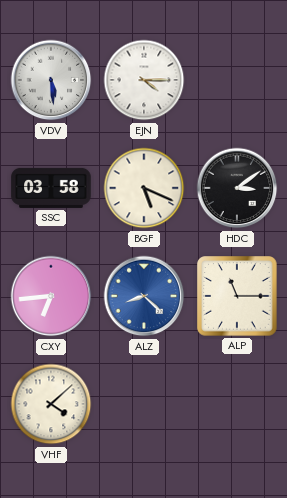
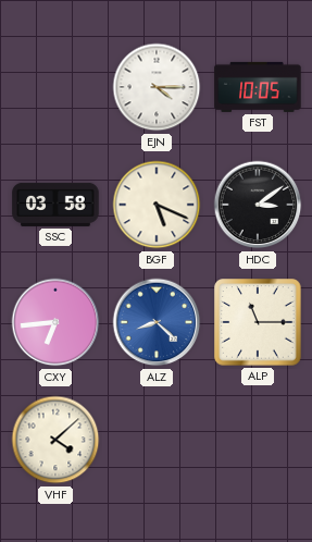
VDV: 5:29 -> none
FST: none -> 10:05
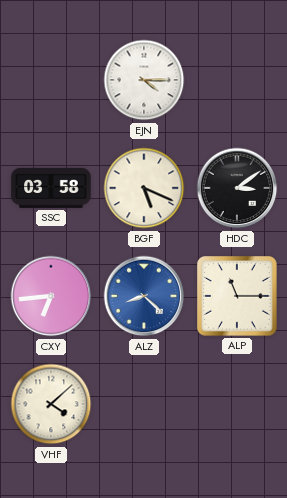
FST: 10:05 -> none
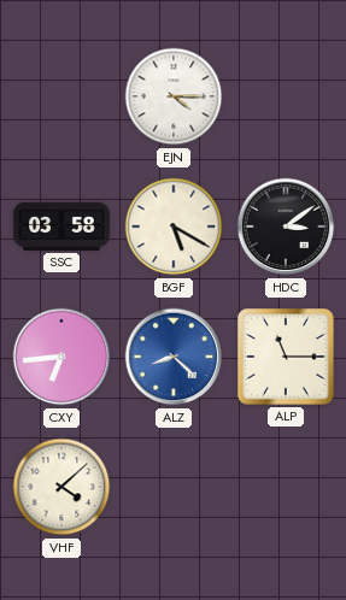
BGF: 5:19 -> 5:20
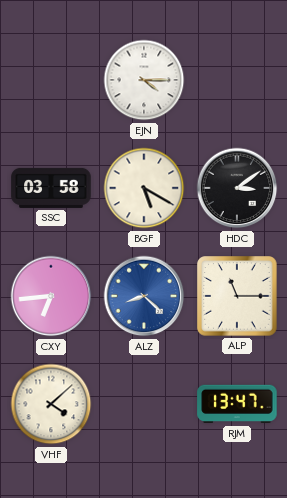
RJM: none -> 13:47
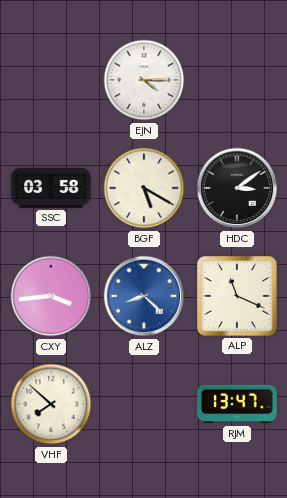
CXY: 6:44 -> 3:44
ALP: 11:15 -> 11:19
VHF: 4:08 -> 7:52
